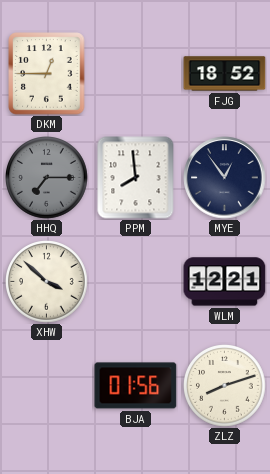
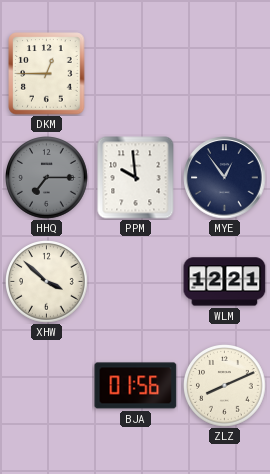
FJG: 18:52 -> none
PPM: 7:59 -> 9:59
ZLZ: 8:12 -> 8:11
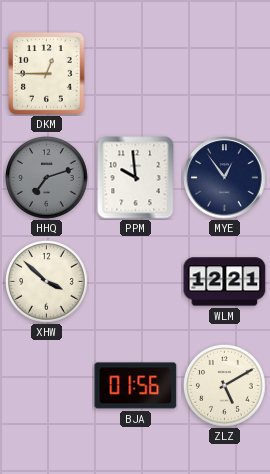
HHQ: 7:15 -> 7:12
ZLZ: 8:11 -> 5:10
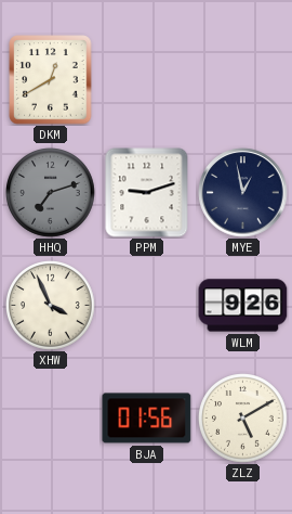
DKM: 12:45 -> 12:40
PPM: 9:59 -> 9:12
MYE: 12:54 -> 12:58
XHW: 3:52 -> 3:56
WLM: 12:21 -> 9:26
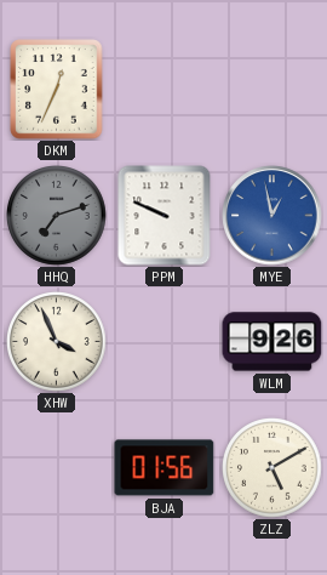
DKM: 12:40 -> 12:34
PPM: 9:12 -> 9:49
MYE dial: navy -> blue
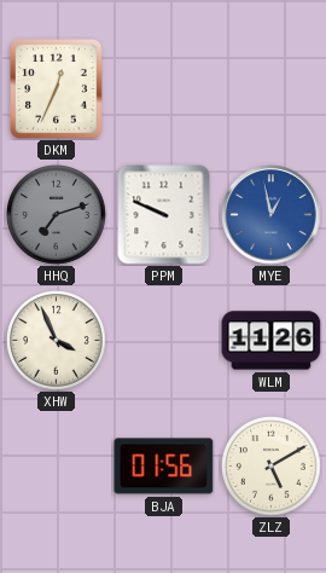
WLM: 9:26 -> 11:26
